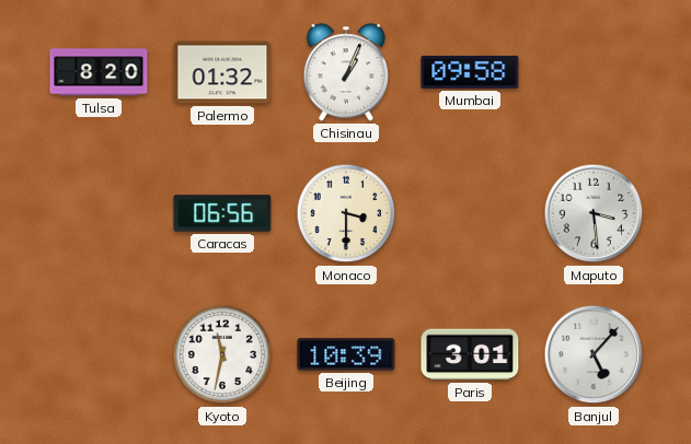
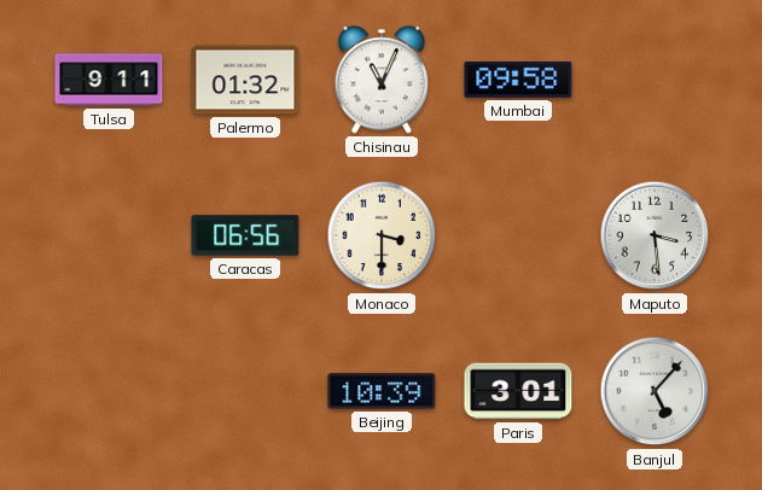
Tulsa: 8:20 -> 9:11
Chisinau: 1:04 -> 11:04
Kyoto: 11:32 -> none
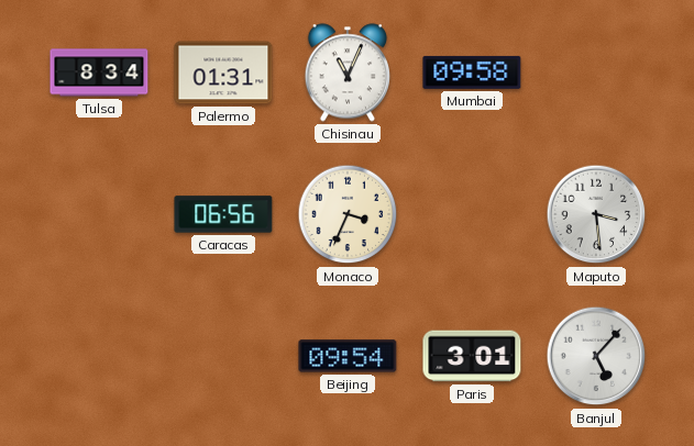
Tulsa: 9:11 -> 8:34
Palermo: 01:32 -> 01:31
Monaco: 3:30 -> 3:34
Beijing: 10:39 -> 09:54
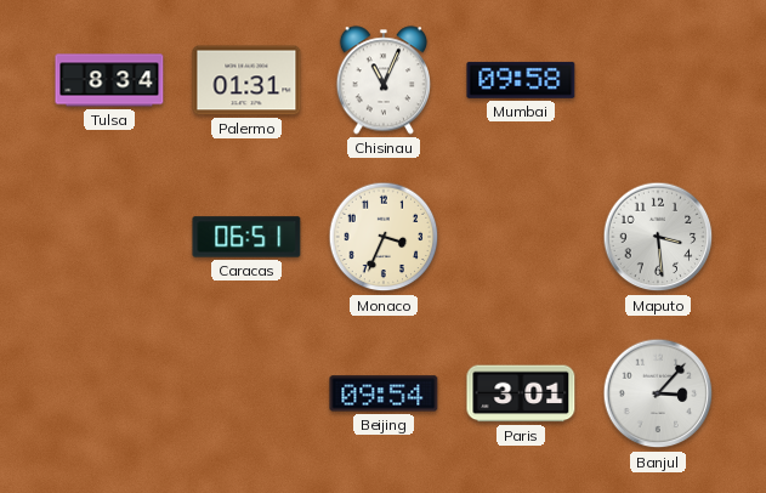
Caracas: 06:56 -> 06:51
Banjul: 5:07 -> 3:07
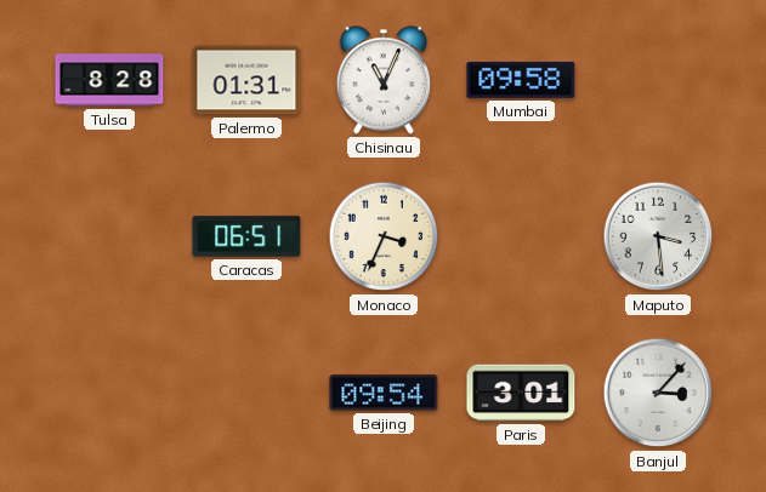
Tulsa: 8:34 -> 8:28
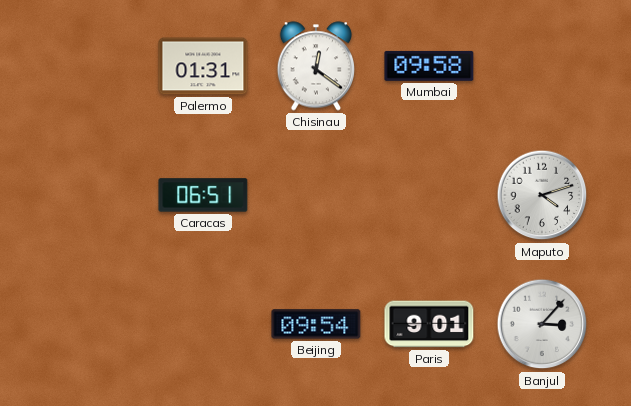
Tulsa: 8:28 -> none
Chisinau: 11:04 -> 12:21
Monaco: 3:34 -> none
Maputo: 3:29 -> 4:12
Paris: 3:01 -> 9:01
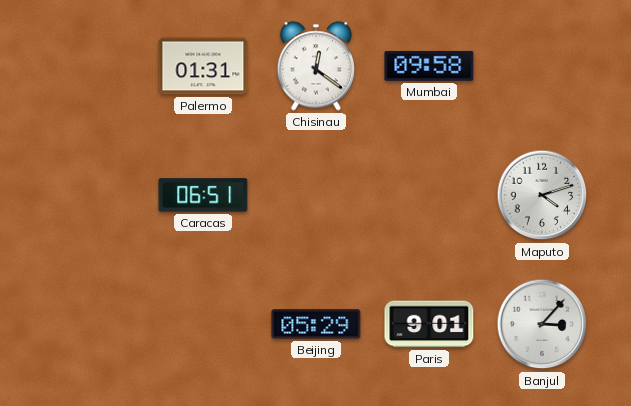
Beijing: 09:54 -> 05:29
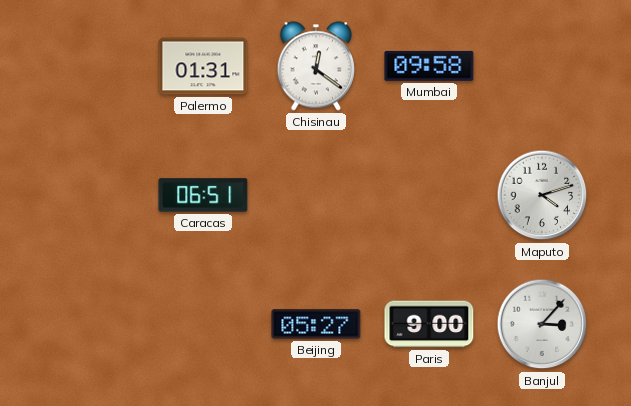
Beijing: 05:29 -> 05:27
Paris: 9:01 -> 9:00
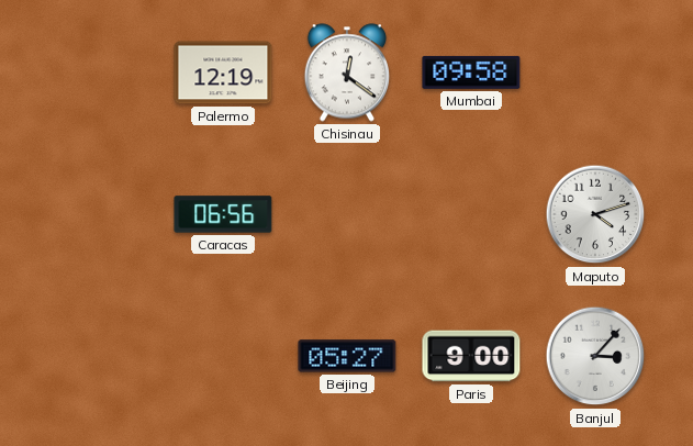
Palermo: 01:31 -> 12:19
Caracas: 06:51 -> 06:56
